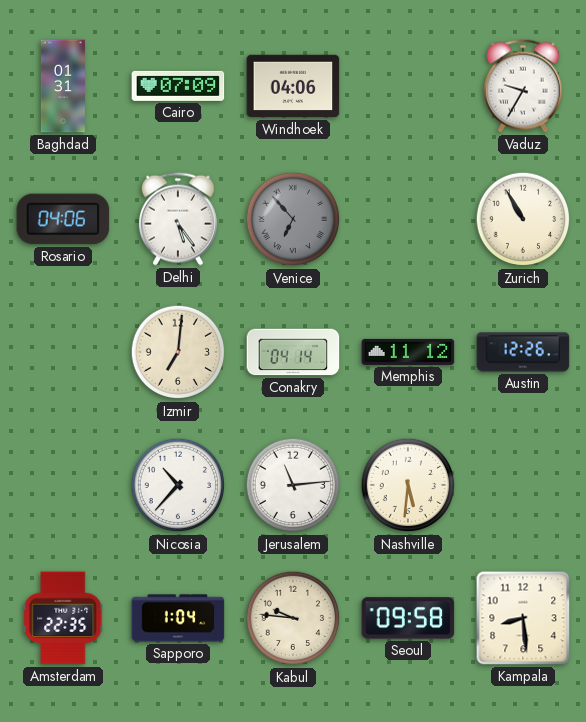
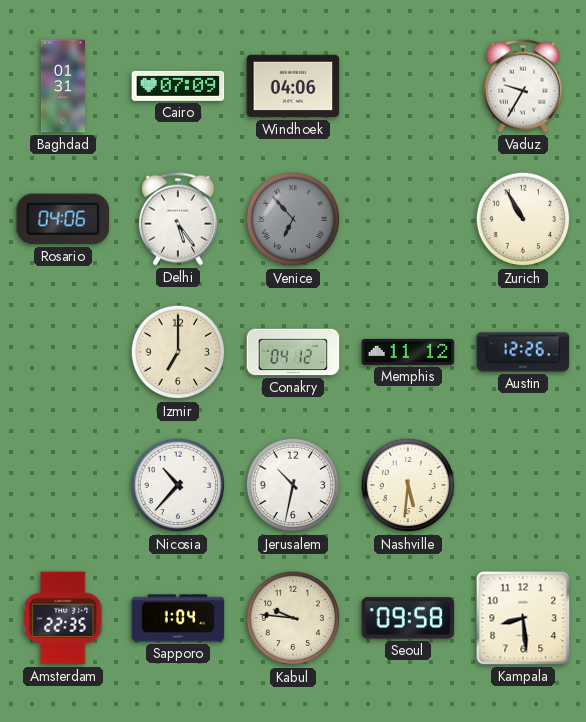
Izmir: 7:01 -> 7:00
Conakry: 04:14 -> 04:12
Jerusalem: 11:14 -> 10:32
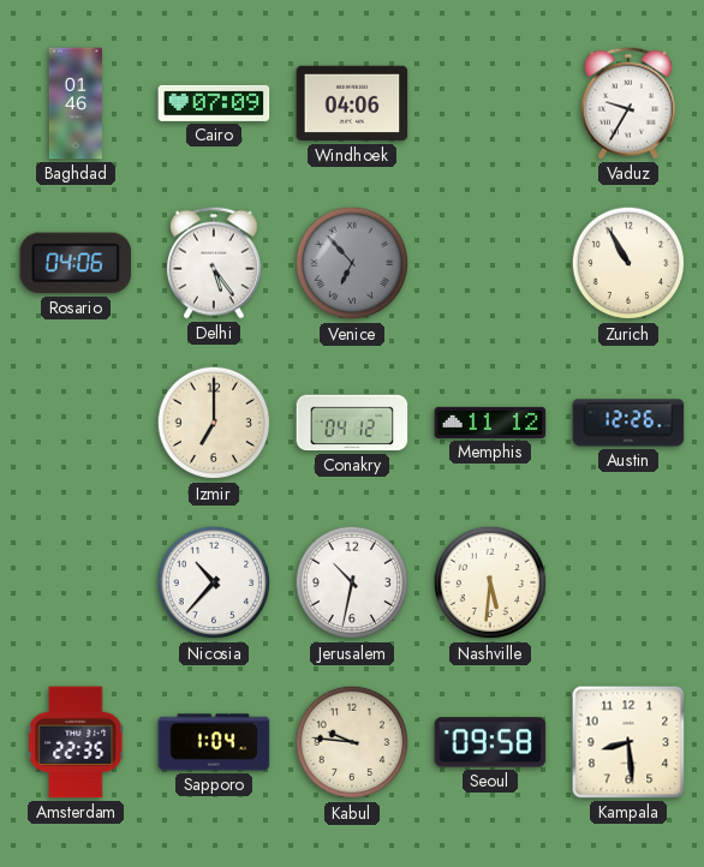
Baghdad: 01:31 -> 01:46
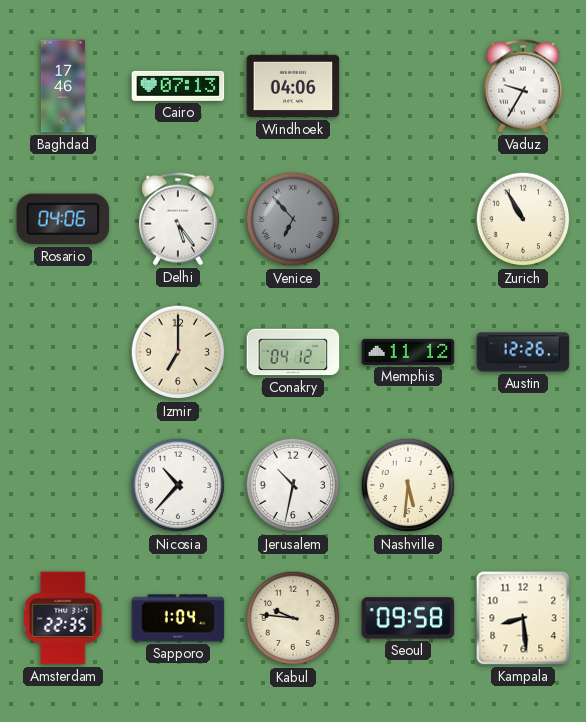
Baghdad: 01:46 -> 17:46
Cairo: 07:09 -> 07:13
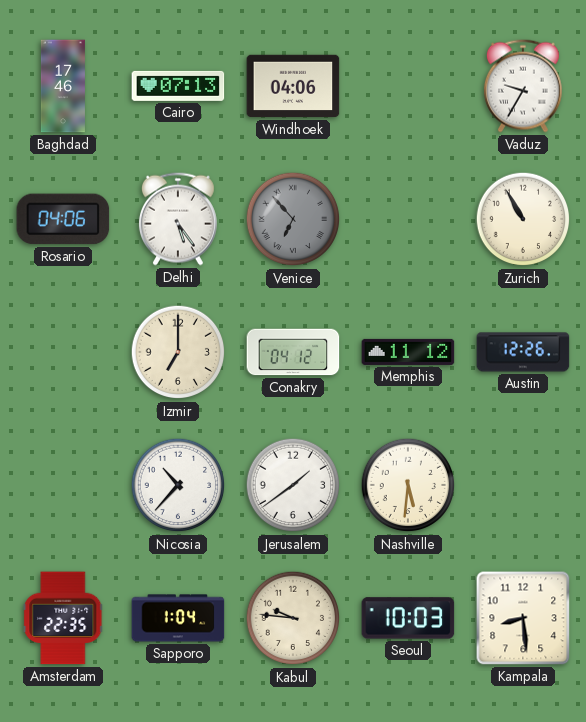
Jerusalem: 10:32 -> 1:39
Seoul: 09:58 -> 10:03
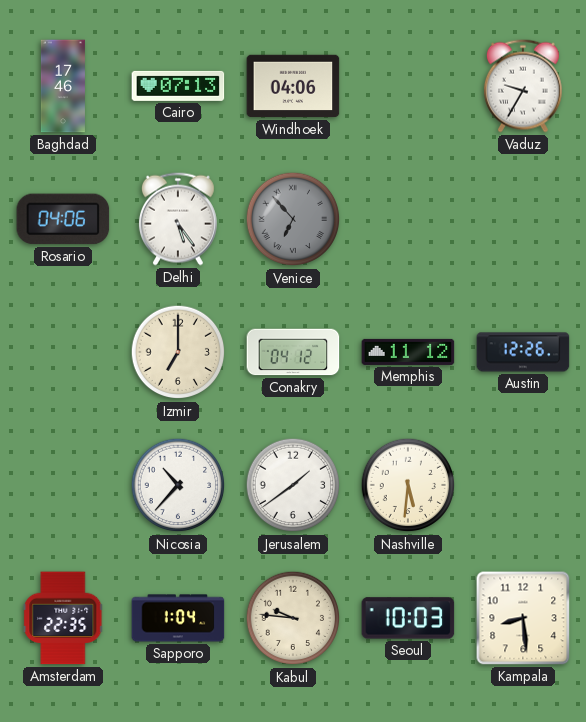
Zurich: 10:55 -> none
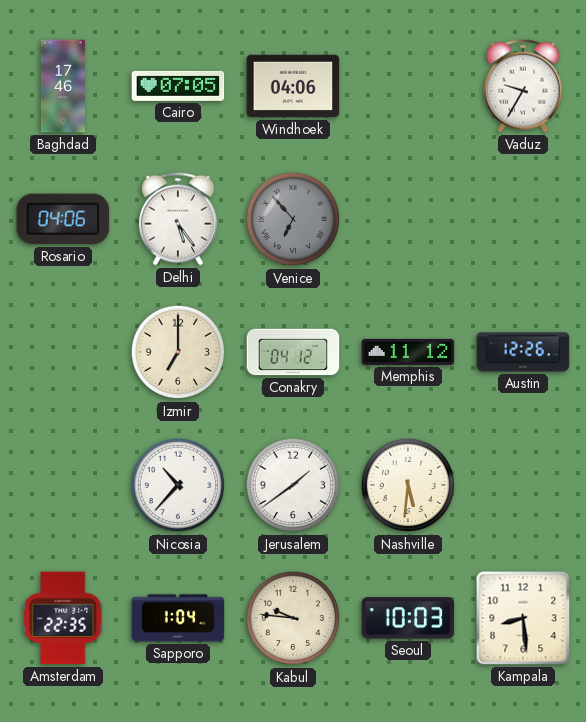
Cairo: 07:13 -> 07:05
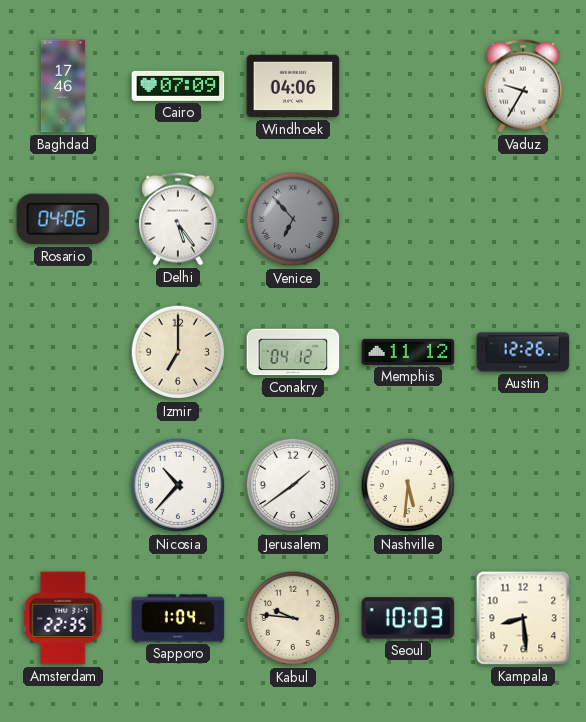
Cairo: 07:05 -> 07:09
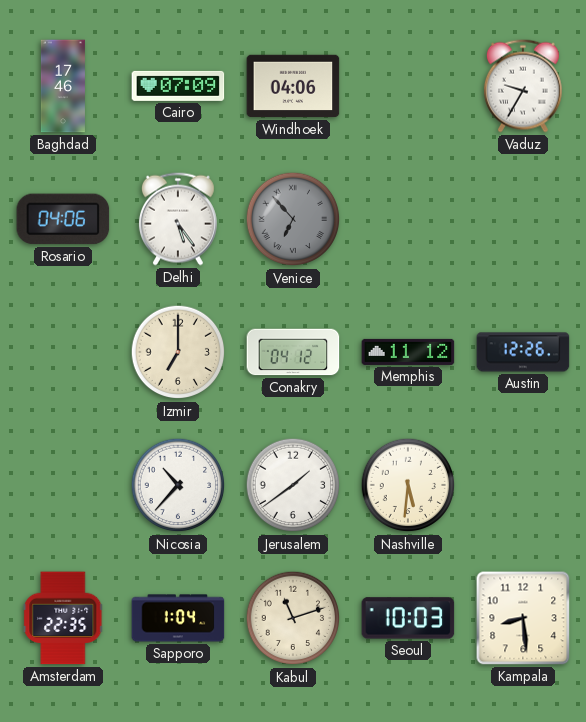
Kabul: 9:46 -> 11:12
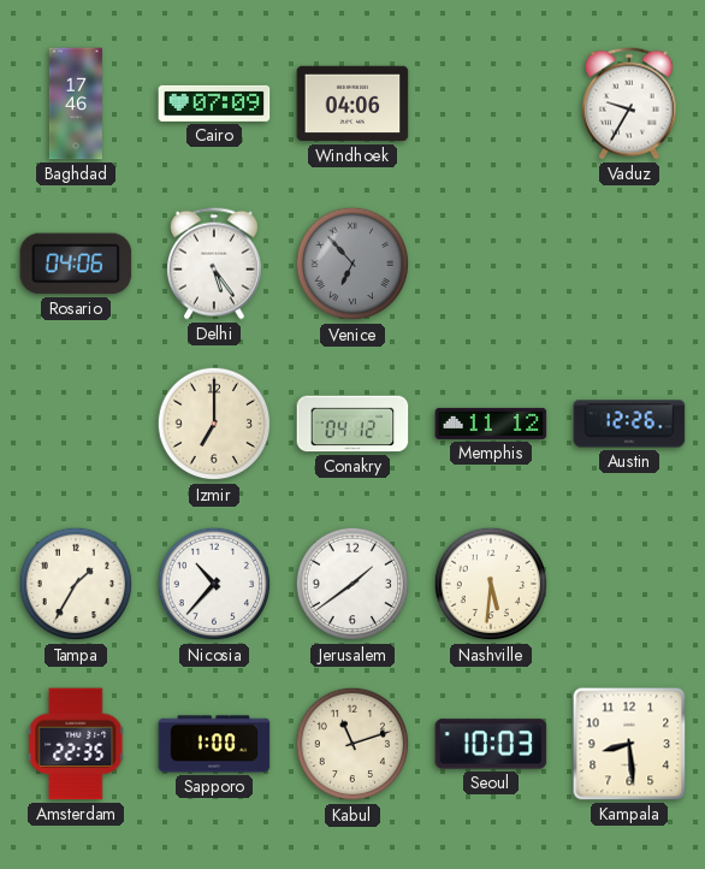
Tampa: none -> 1:35
Sapporo: 1:04 -> 1:00
